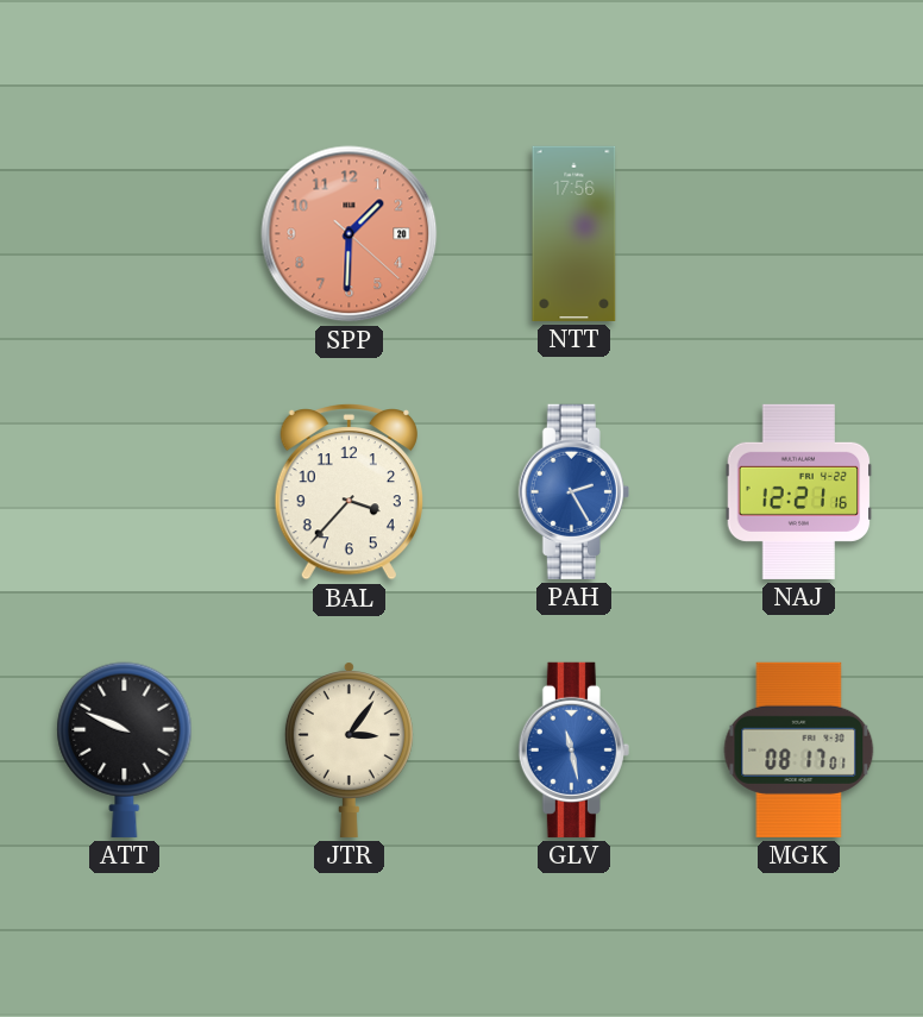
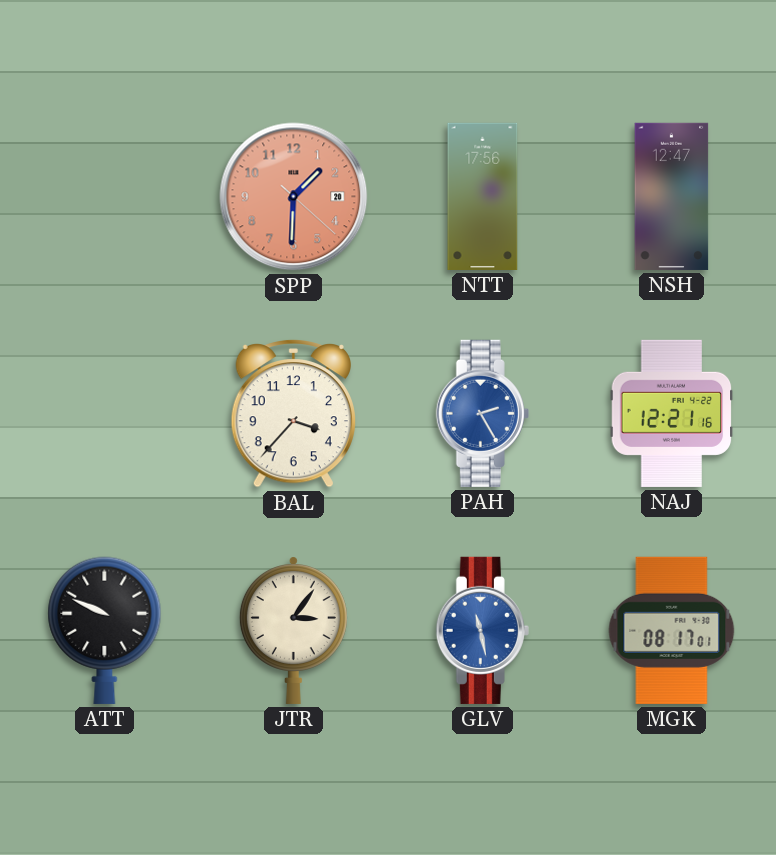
NSH: none -> 12:47
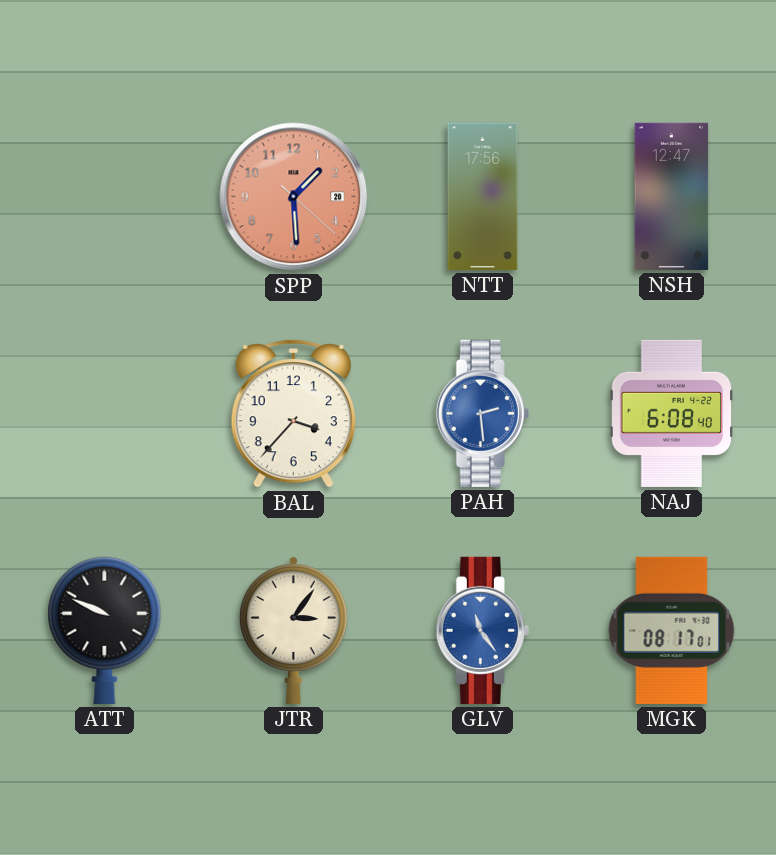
SPP: 1:30 -> 1:29
PAH: 2:25 -> 2:29
NAJ: 12:21 -> 6:08
GLV: 11:28 -> 11:24
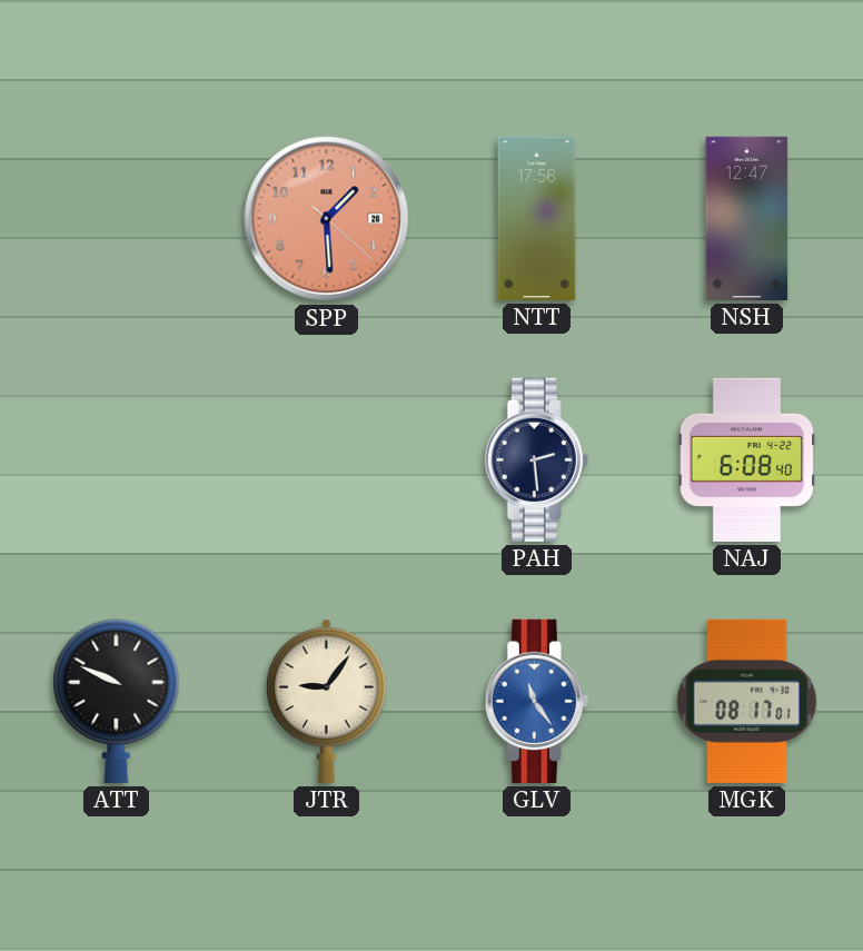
BAL: 3:37 -> none
PAH dial: blue -> navy
JTR: 3:06 -> 9:06
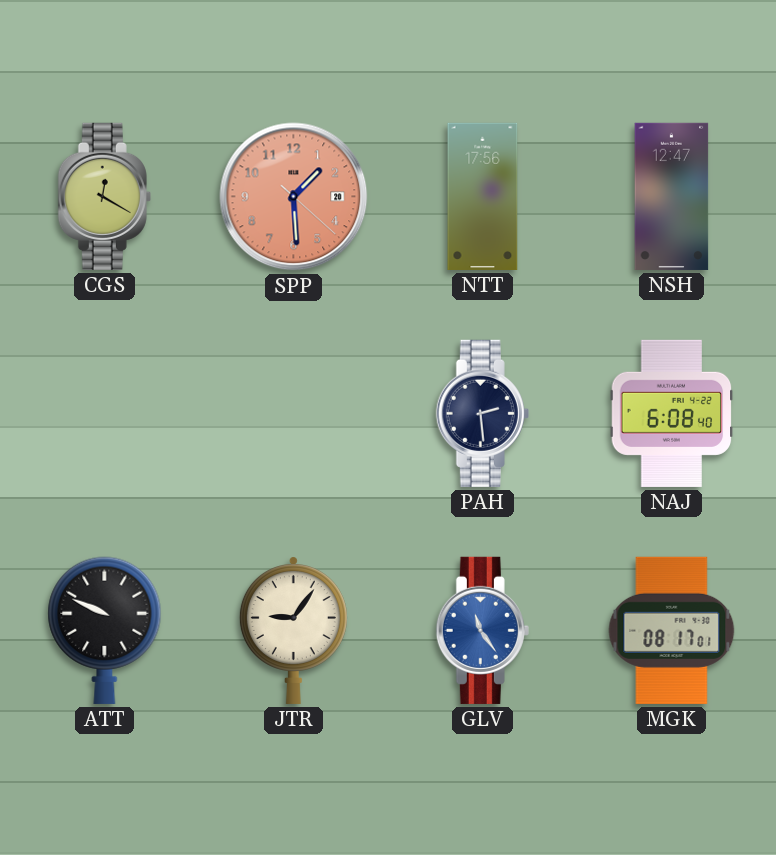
CGS: none -> 12:20
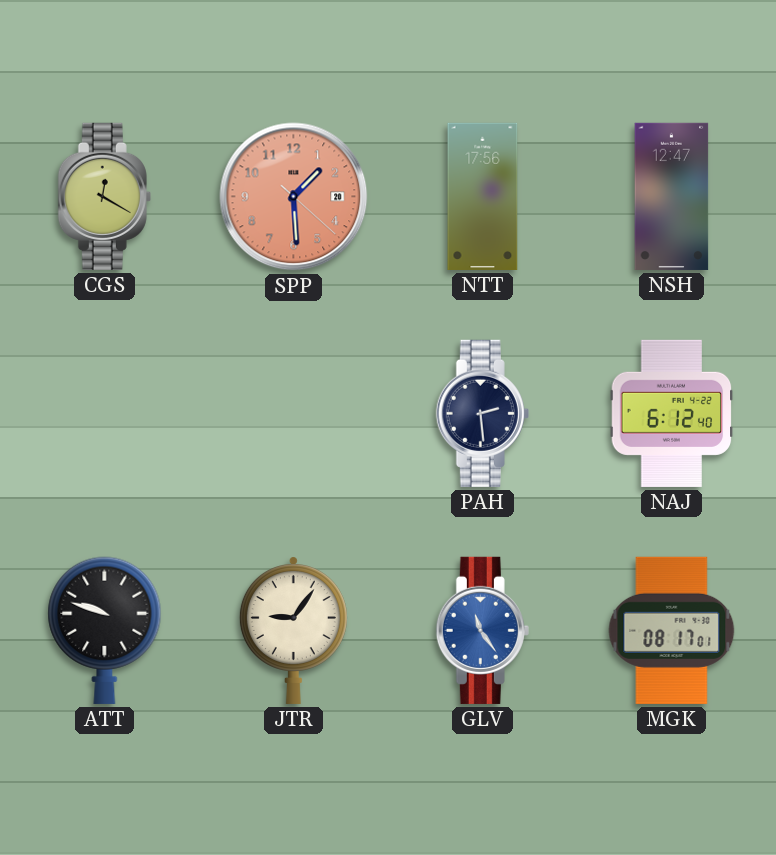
NAJ: 6:08 -> 6:12
ATT: 9:49 -> 9:48
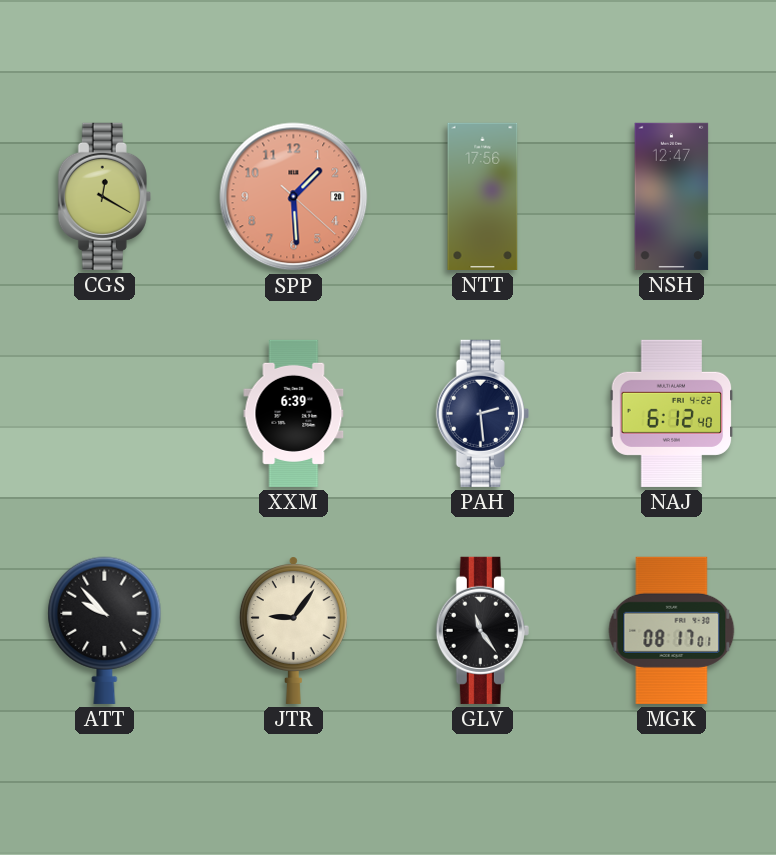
XXM: none -> 6:39
ATT: 9:48 -> 9:53
GLV dial: blue -> black
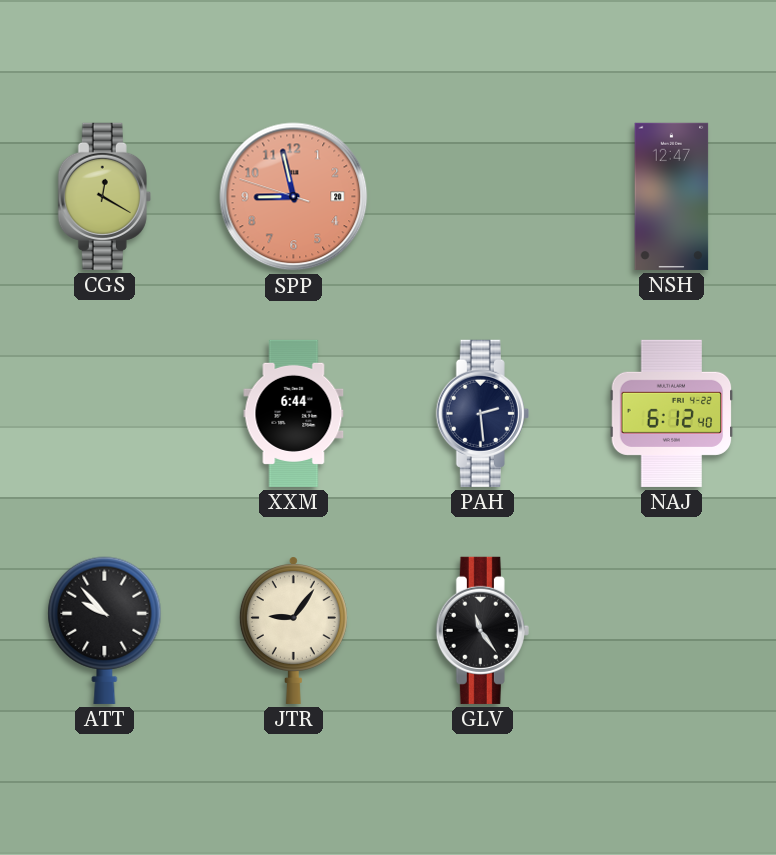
SPP: 1:29 -> 8:57
NTT: 17:56 -> none
XXM: 6:39 -> 6:44
MGK: 08:17 -> none
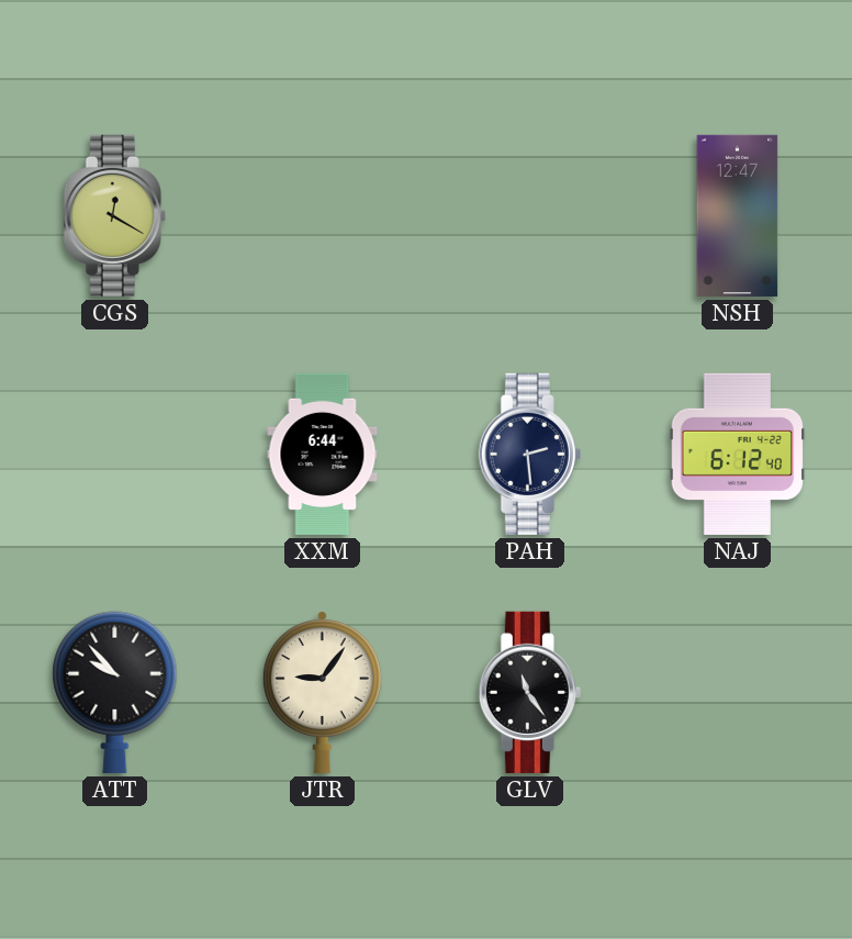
SPP: 8:57 -> none
